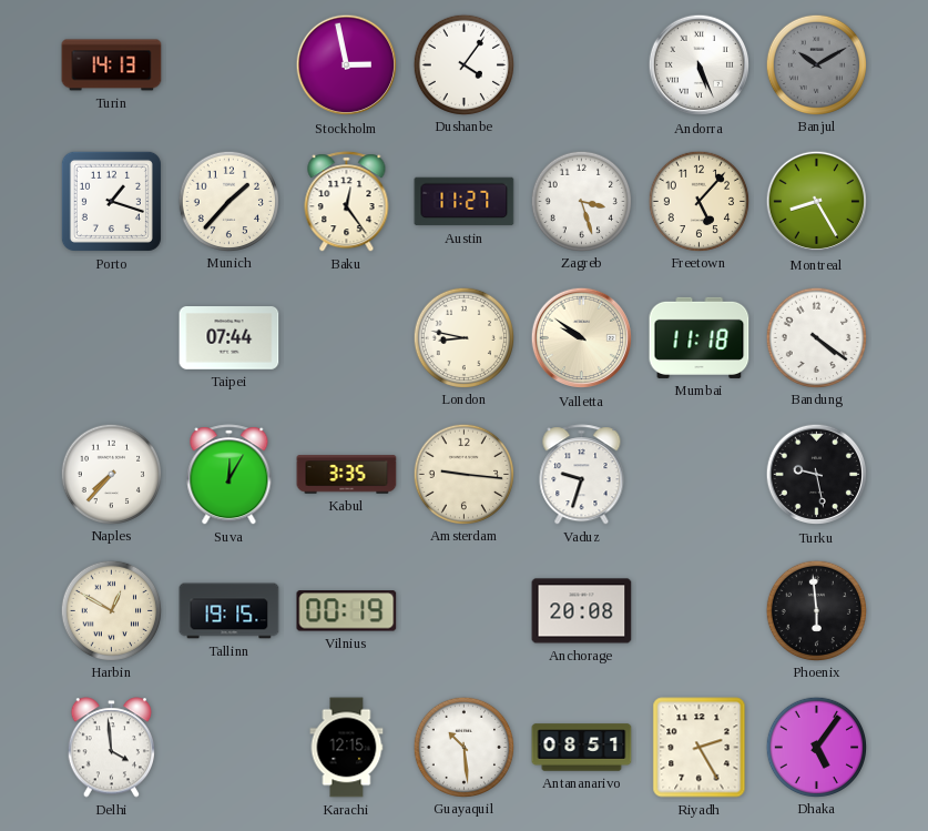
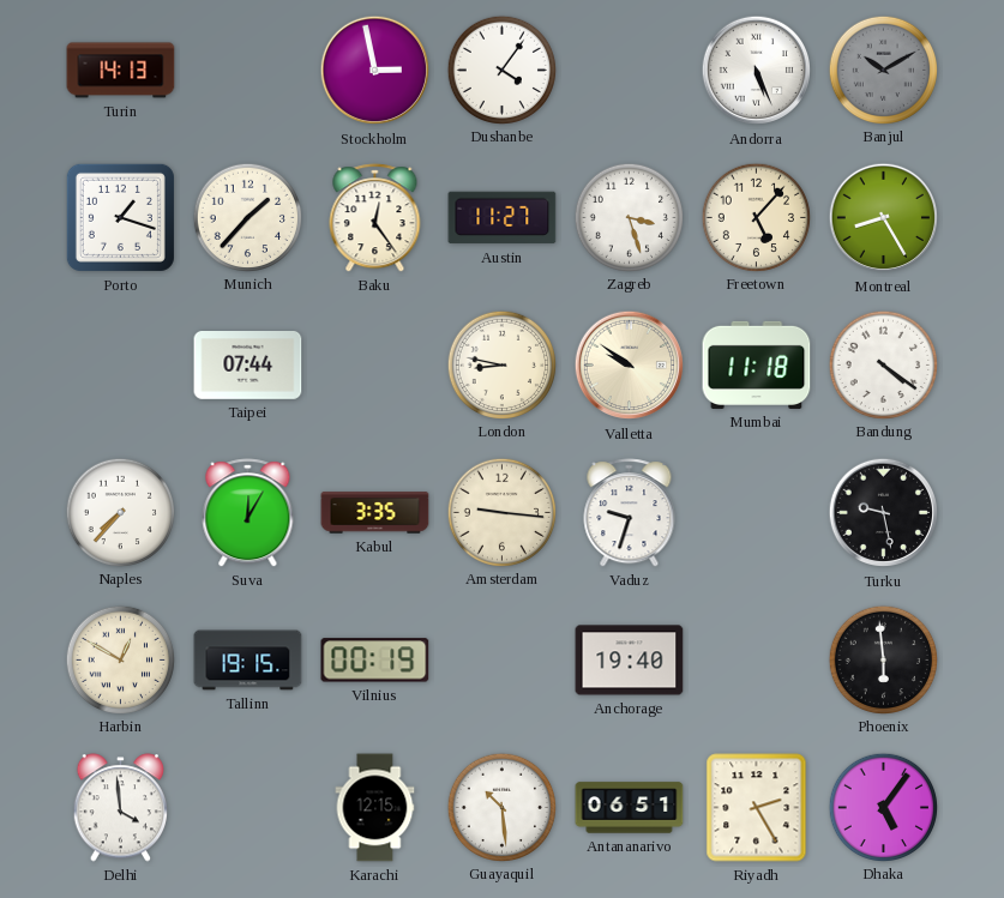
Anchorage: 20:08 -> 19:40
Antananarivo: 08:51 -> 06:51
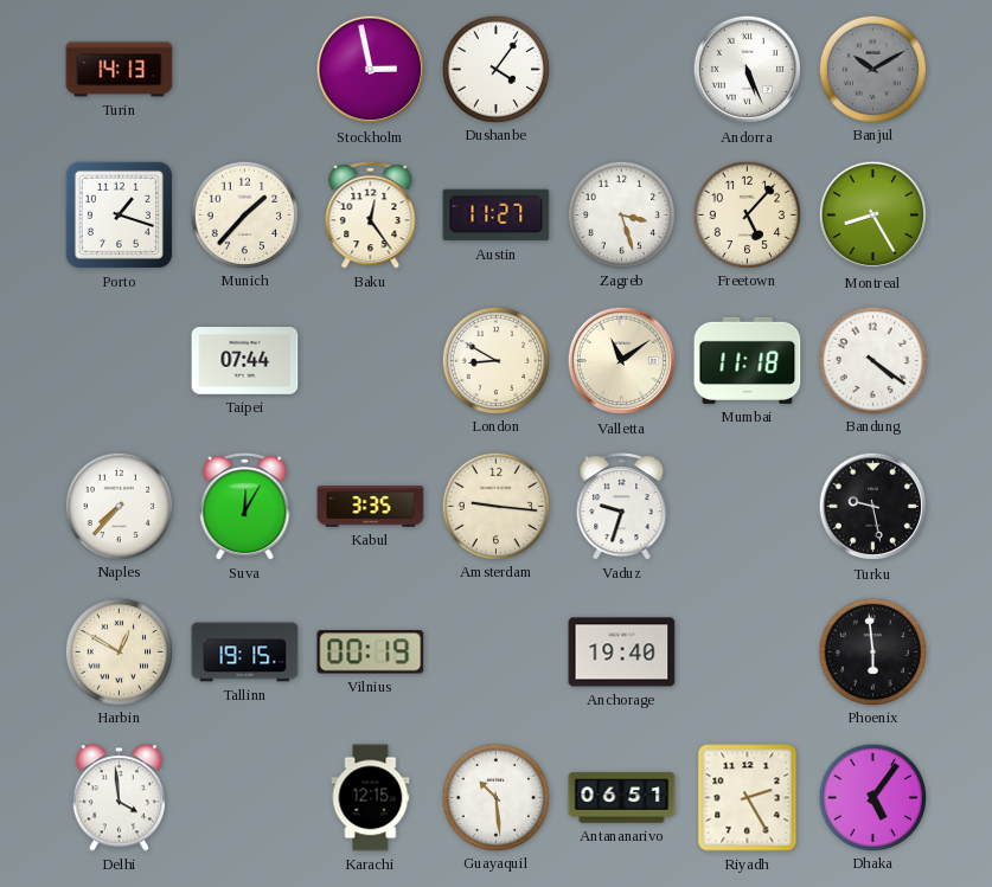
London: 8:47 -> 8:50
Valletta: 9:51 -> 11:09
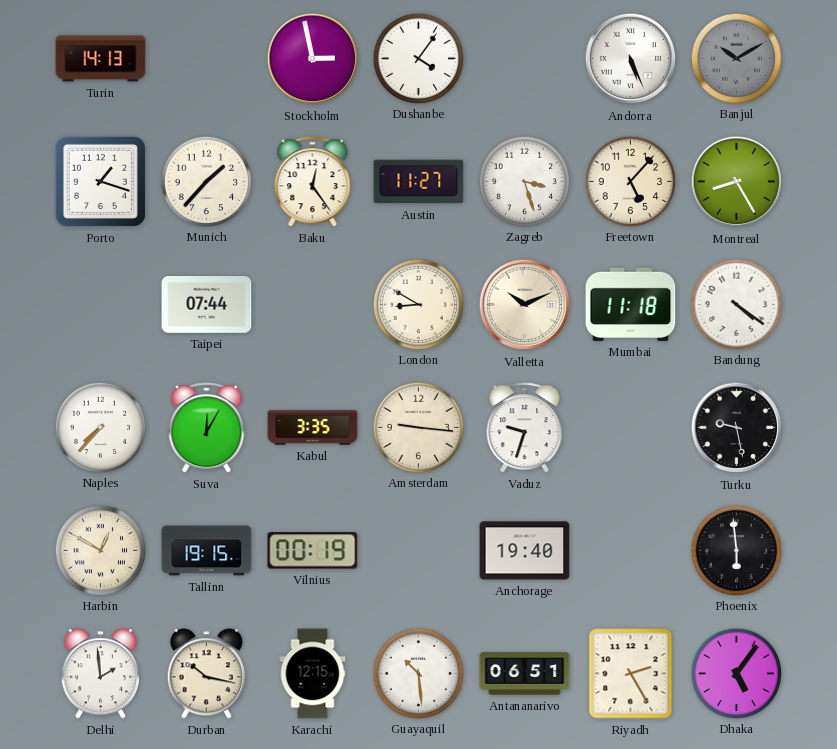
Valletta: 11:09 -> 10:11
Delhi: 3:59 -> 1:59
Durban: none -> 10:17
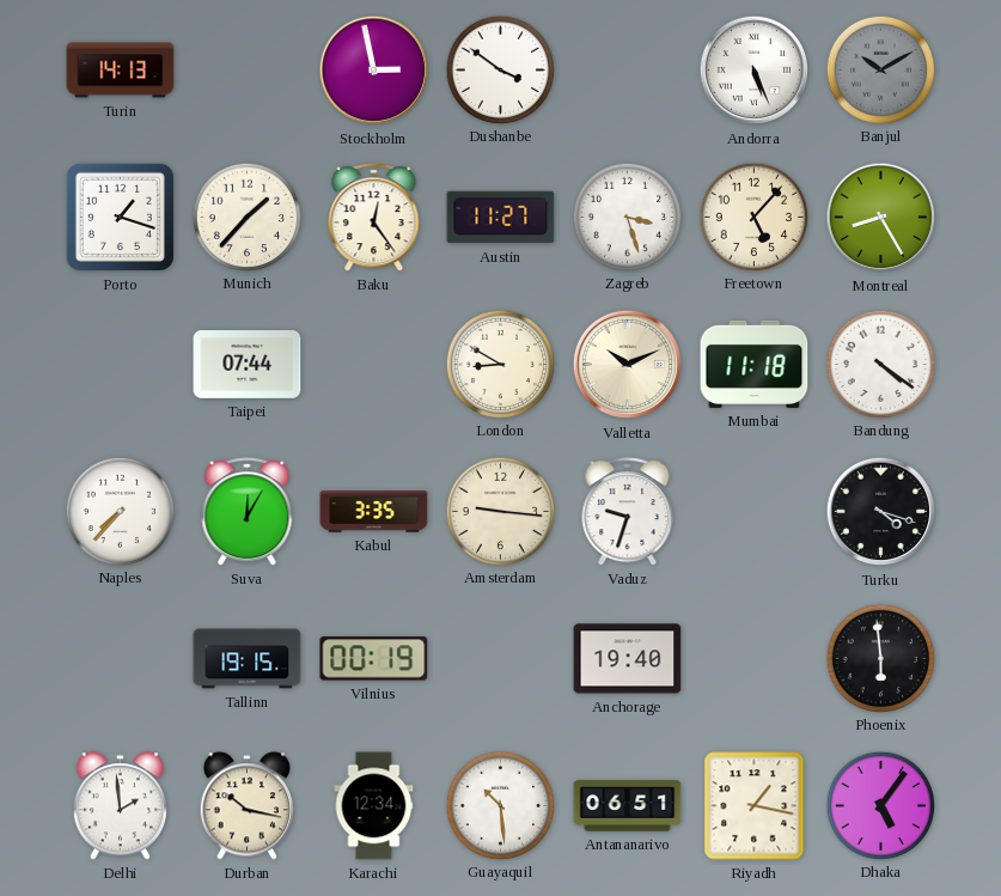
Dushanbe: 4:06 -> 3:51
Turku: 9:28 -> 4:18
Harbin: 12:50 -> none
Karachi: 12:15 -> 12:34
Riyadh: 2:25 -> 1:17
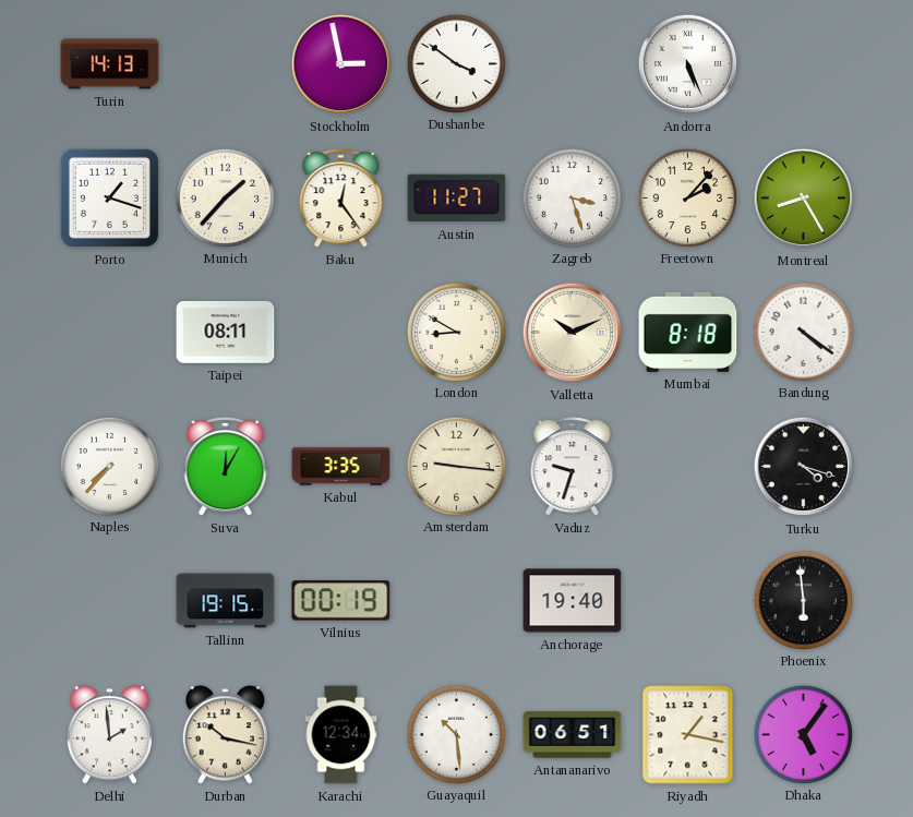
Banjul: 10:10 -> none
Freetown: 5:07 -> 2:07
Taipei: 07:44 -> 08:11
Mumbai: 11:18 -> 8:18
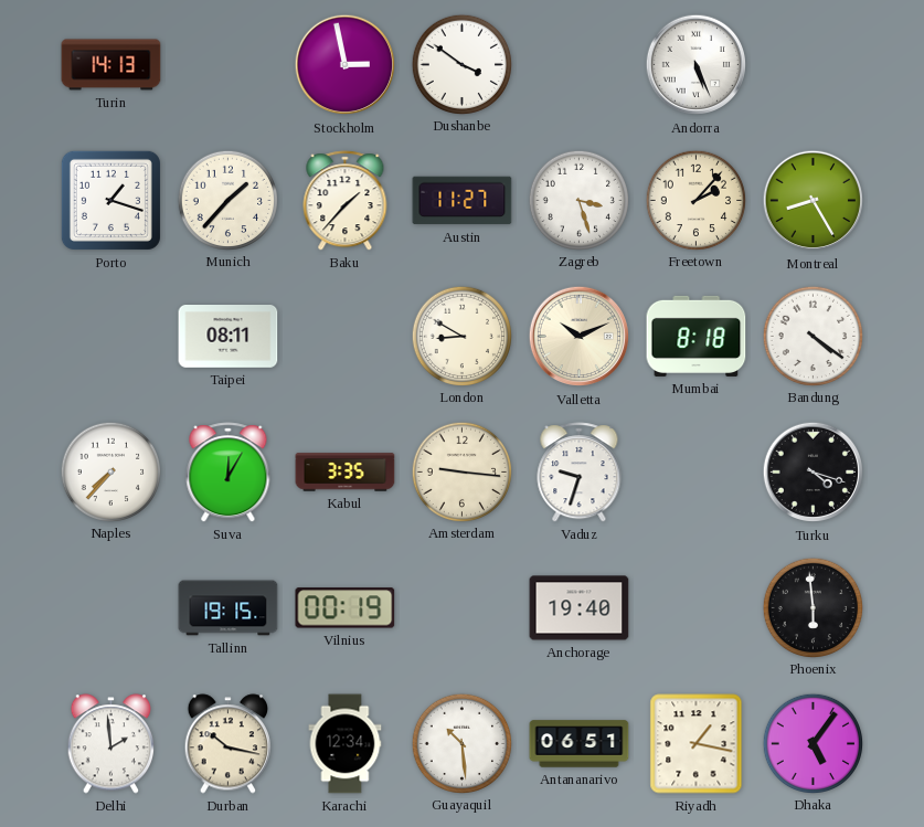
Baku: 12:24 -> 1:37
